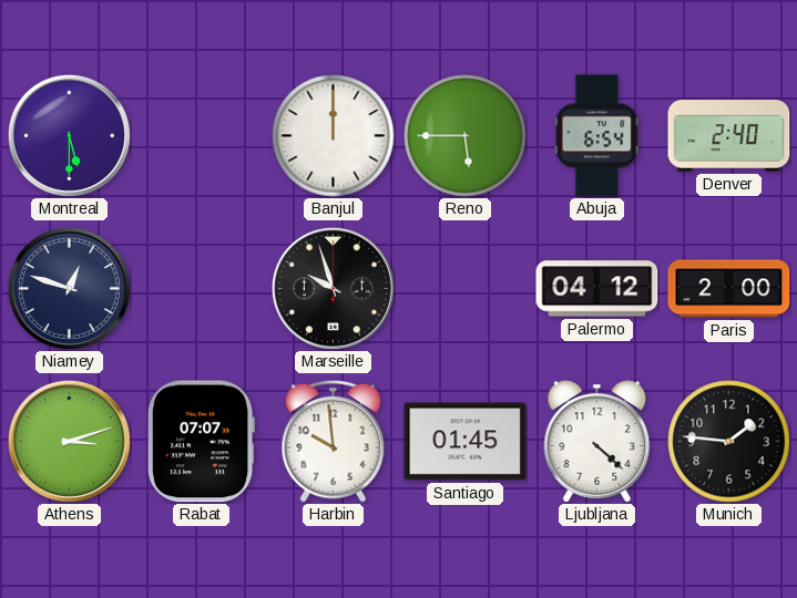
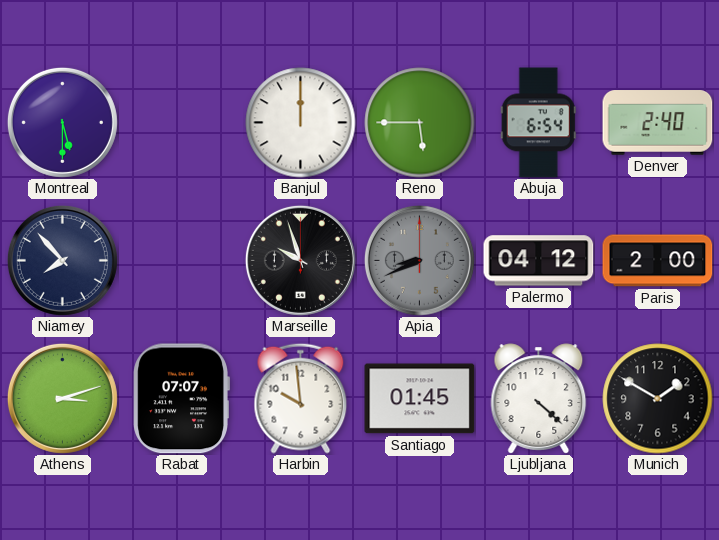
Niamey: 12:48 -> 7:53
Apia: none -> 8:41
Munich: 1:46 -> 1:50
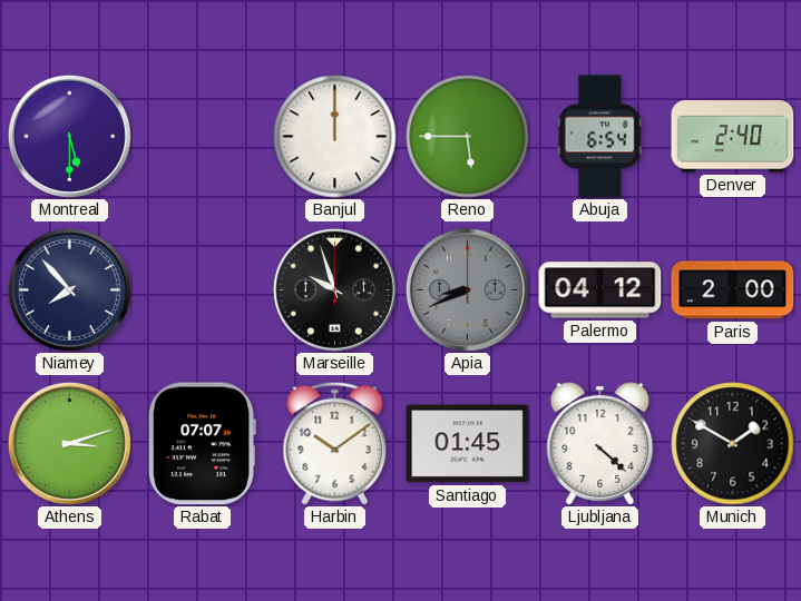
Harbin: 9:59 -> 10:09
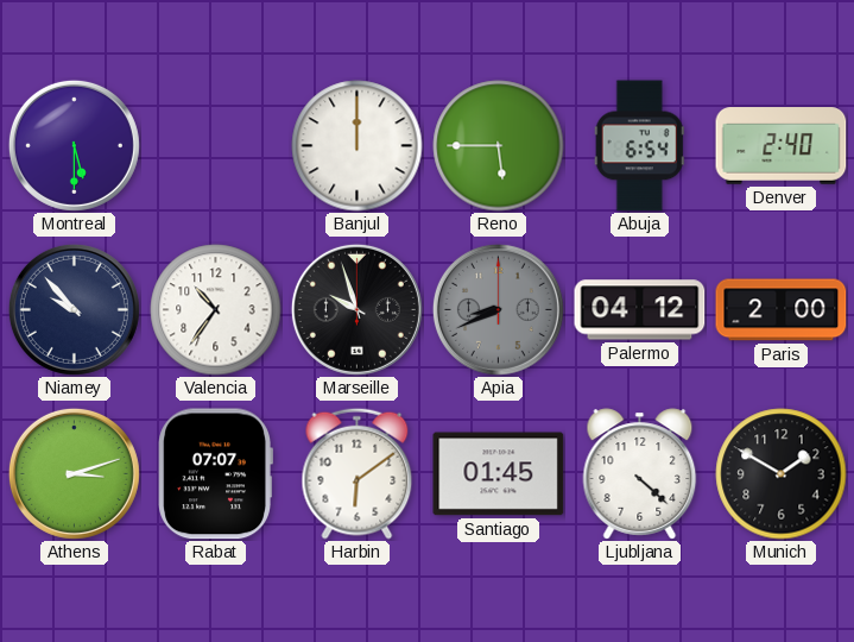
Niamey: 7:53 -> 9:53
Valencia: none -> 10:36
Harbin: 10:09 -> 6:09
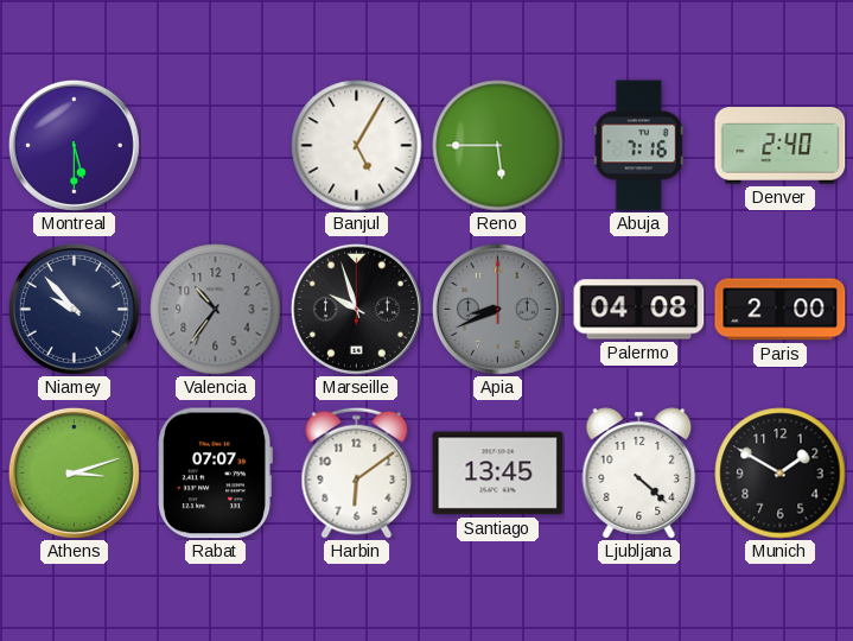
Banjul: 12:00 -> 5:05
Abuja: 6:54 -> 7:16
Valencia dial: white -> grey
Palermo: 04:12 -> 04:08
Santiago: 01:45 -> 13:45
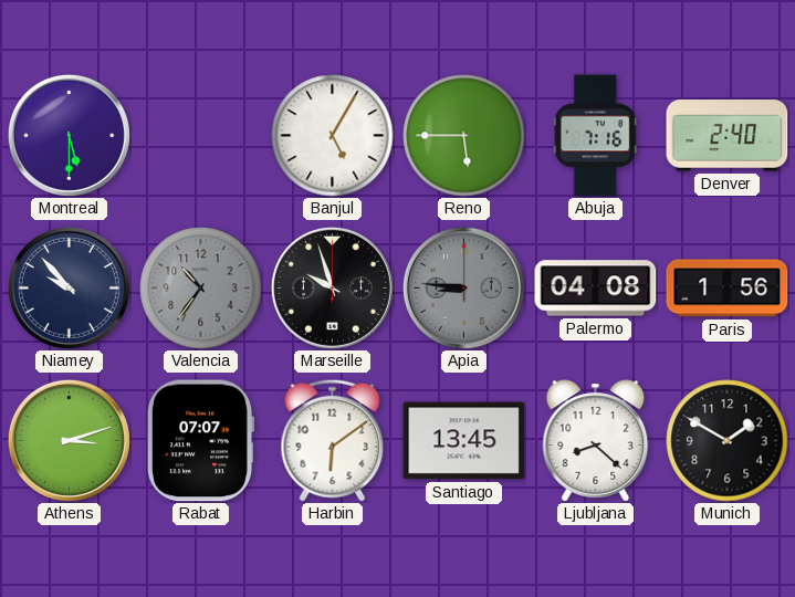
Apia: 8:41 -> 8:46
Paris: 2:00 -> 1:56
Ljubljana: 4:22 -> 8:22
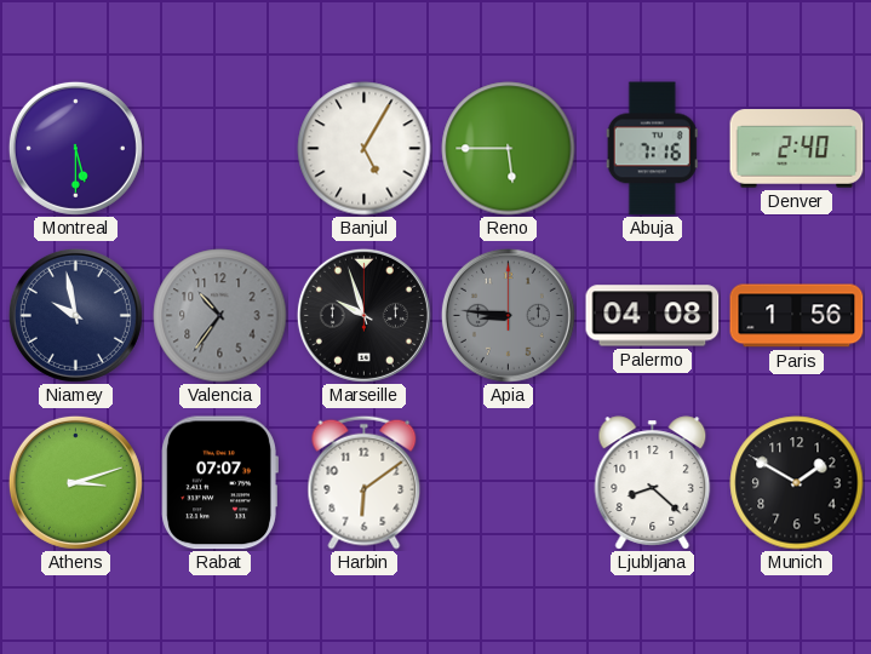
Niamey: 9:53 -> 9:58
Santiago: 13:45 -> none
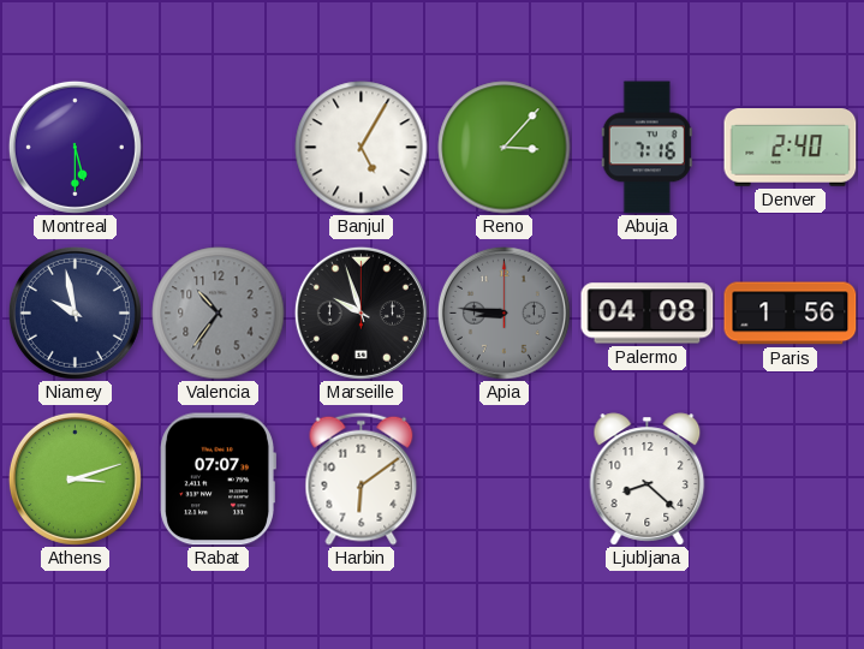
Reno: 5:45 -> 3:07
Munich: 1:50 -> none
